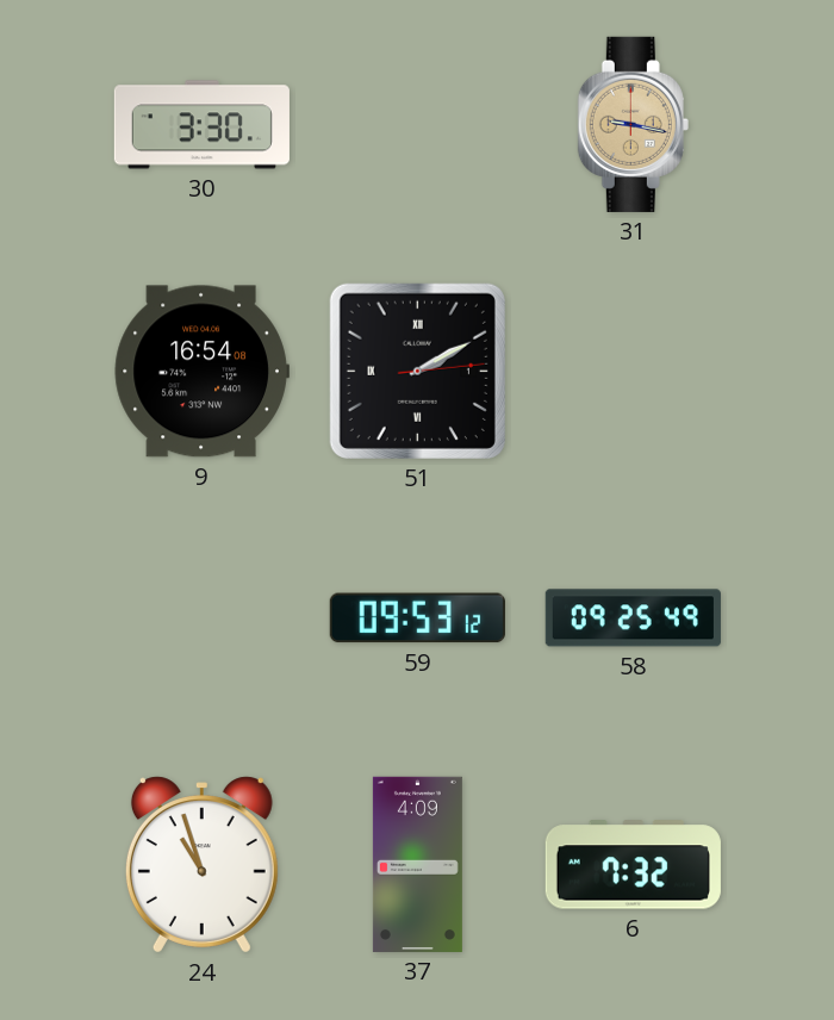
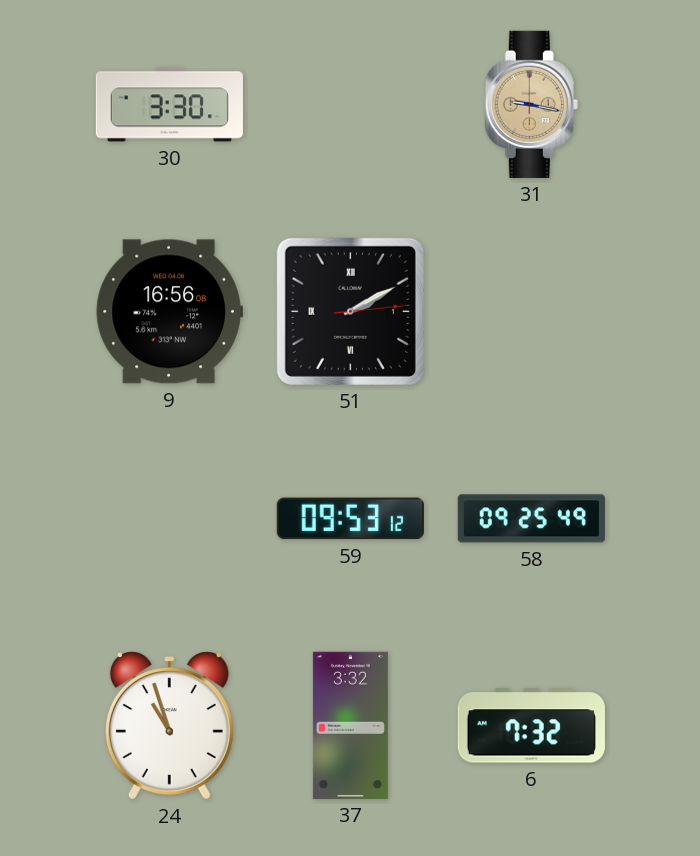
9: 16:54 -> 16:56
37: 4:09 -> 3:32
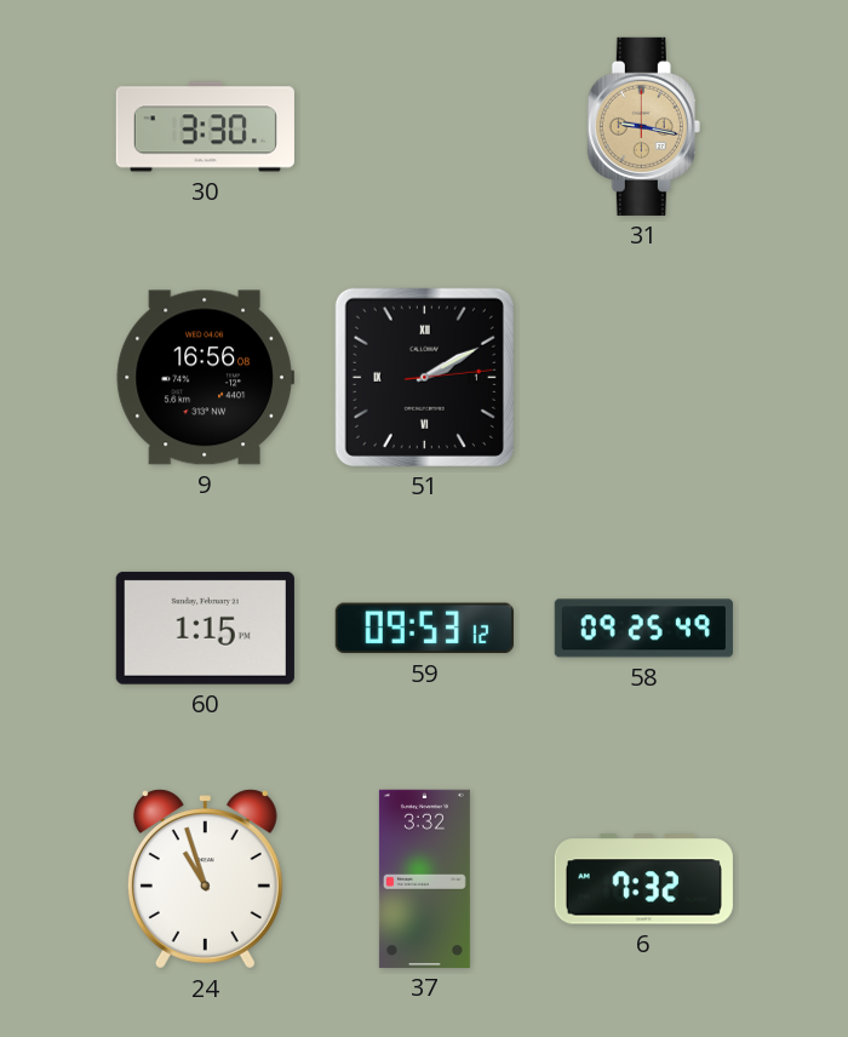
60: none -> 1:15
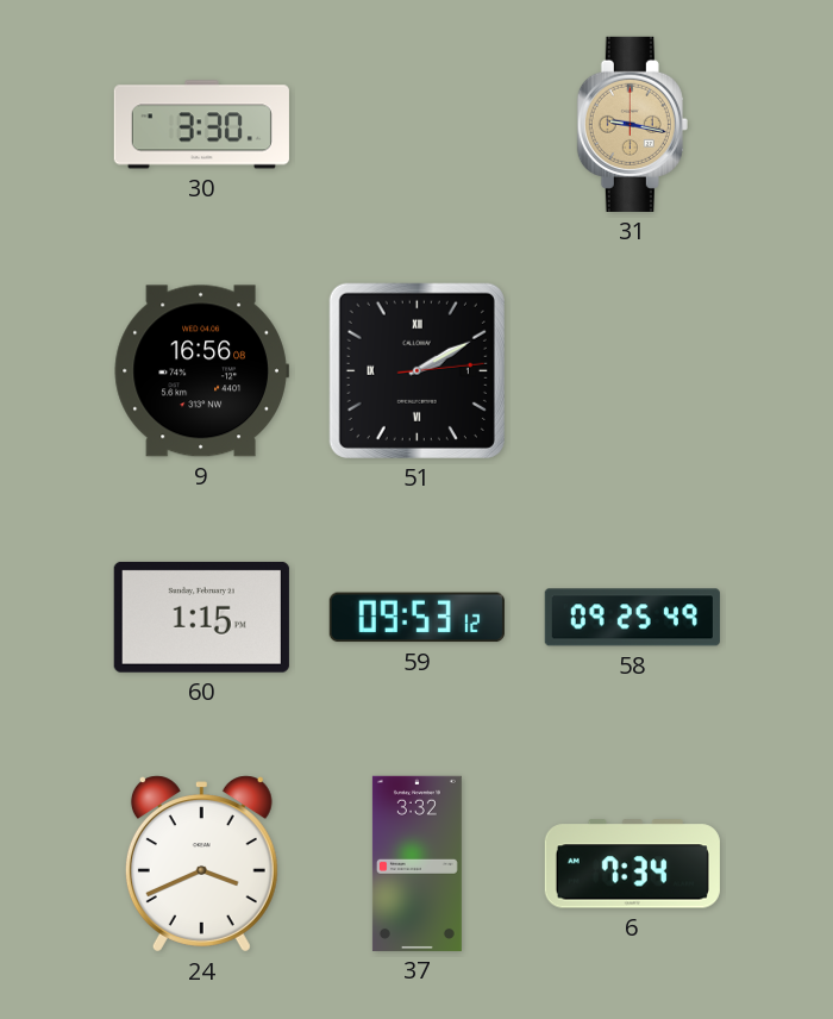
24: 10:57 -> 3:41
6: 7:32 -> 7:34
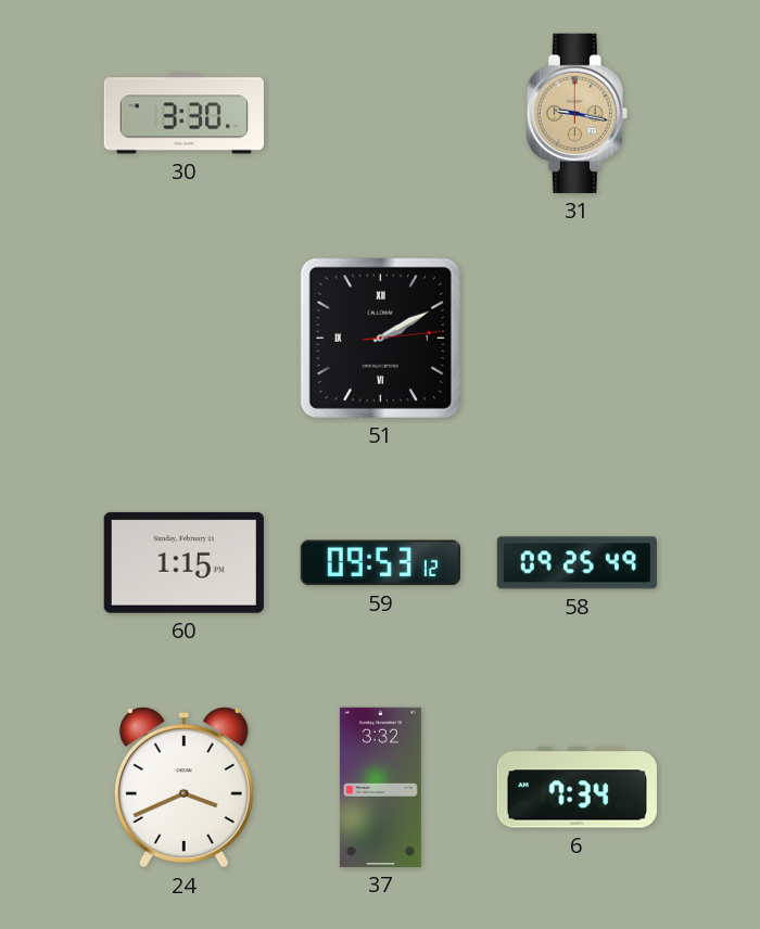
9: 16:56 -> none
